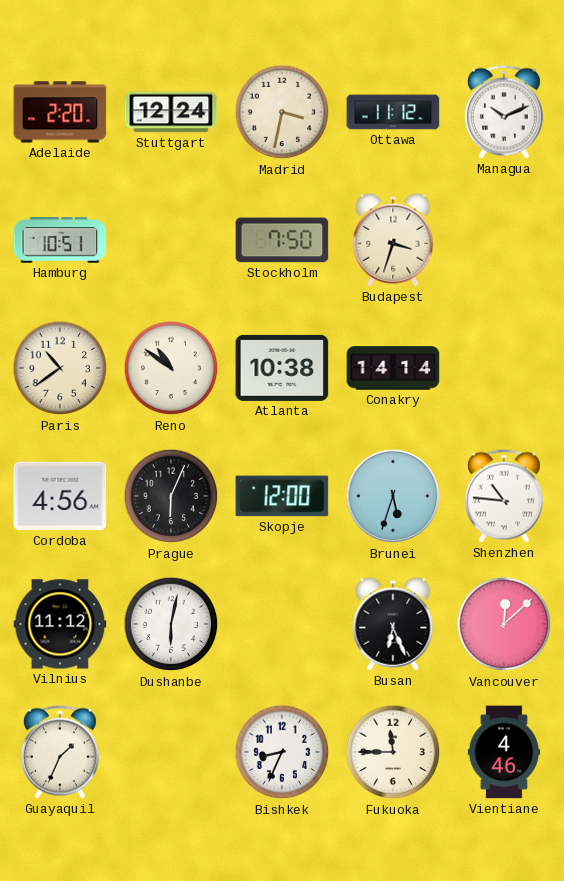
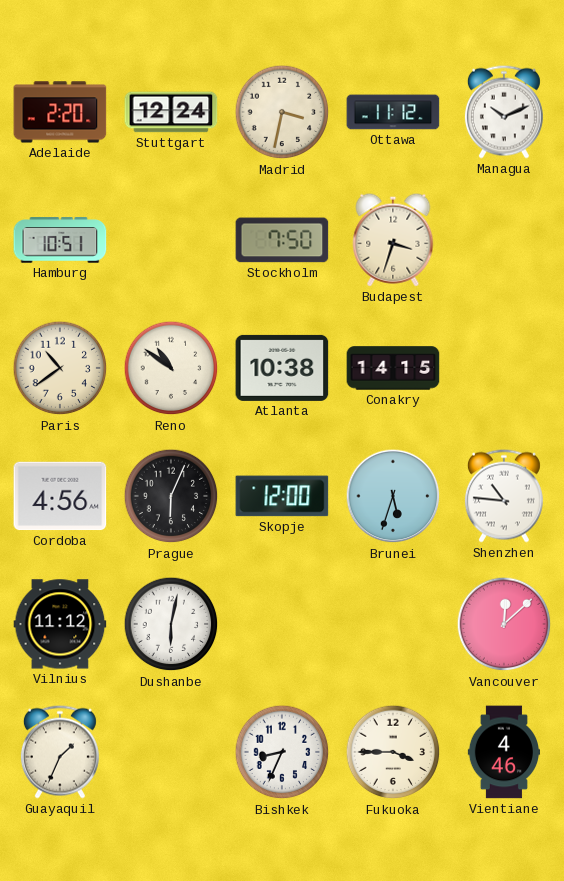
Conakry: 14:14 -> 14:15
Busan: 6:26 -> none
Fukuoka: 11:45 -> 3:45
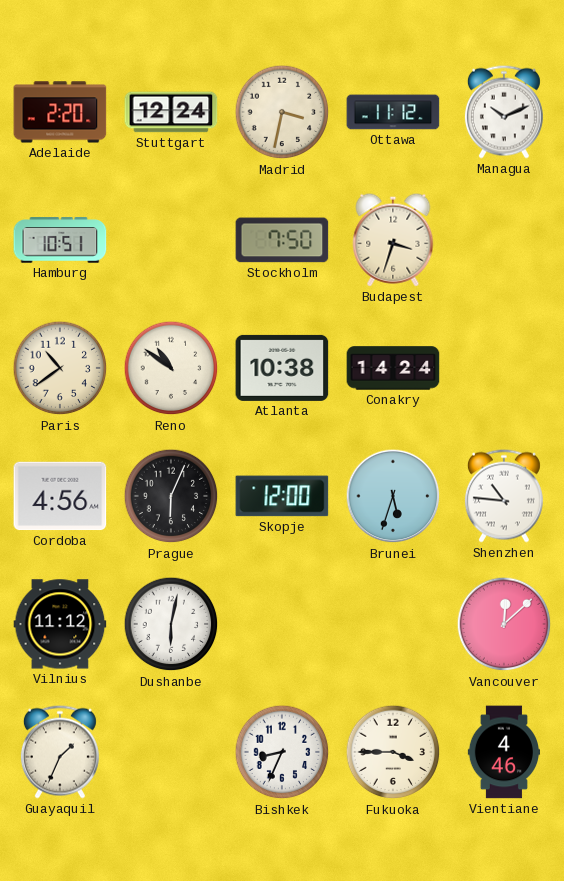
Conakry: 14:15 -> 14:24
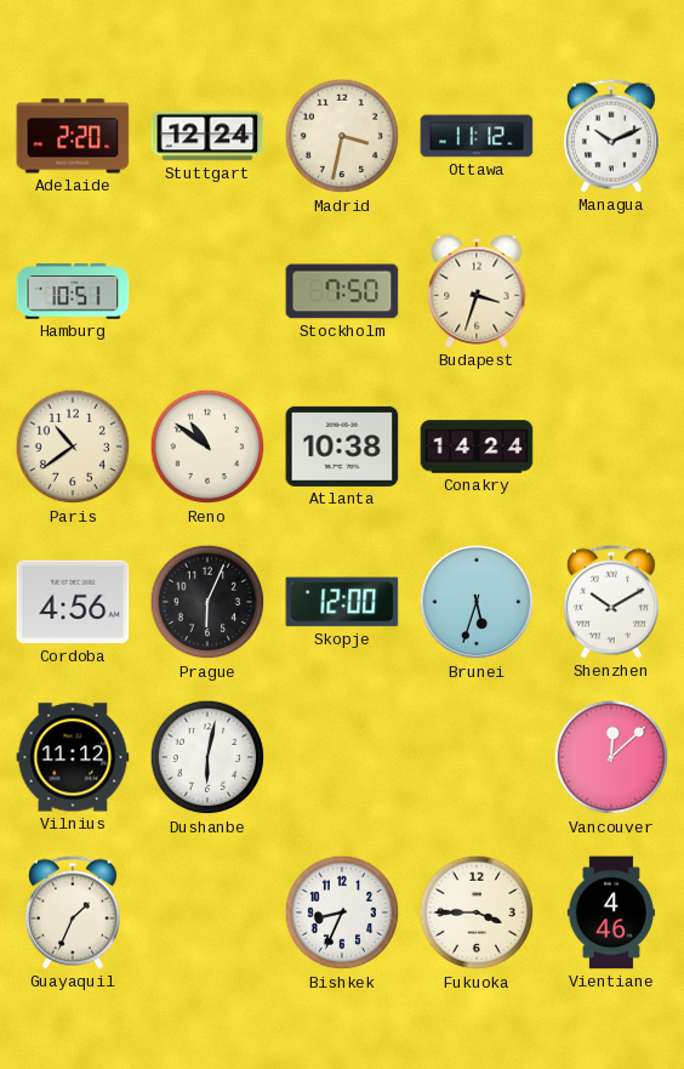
Shenzhen: 10:46 -> 10:10
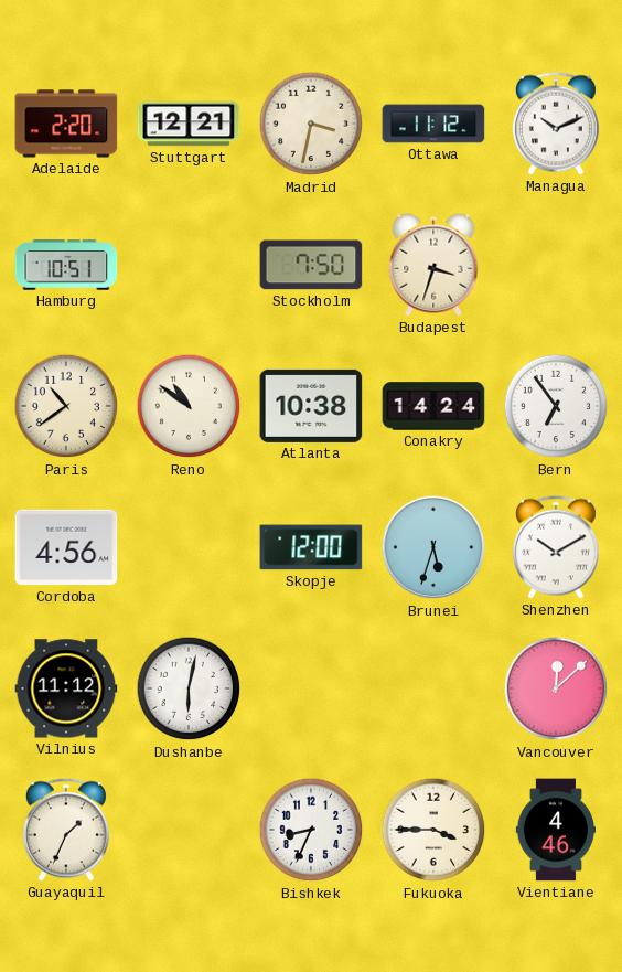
Stuttgart: 12:24 -> 12:21
Bern: none -> 6:54
Prague: 6:04 -> none
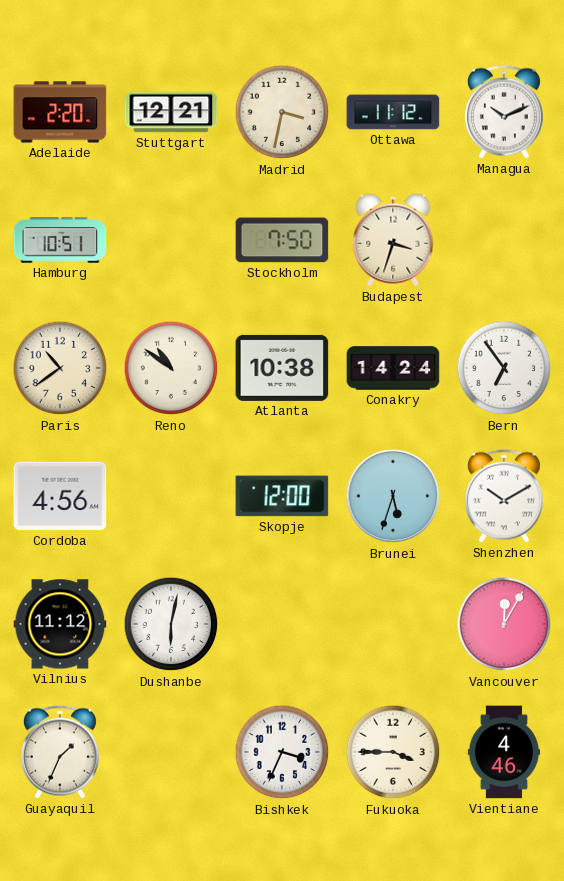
Vancouver: 12:08 -> 12:05
Bishkek: 8:34 -> 3:34
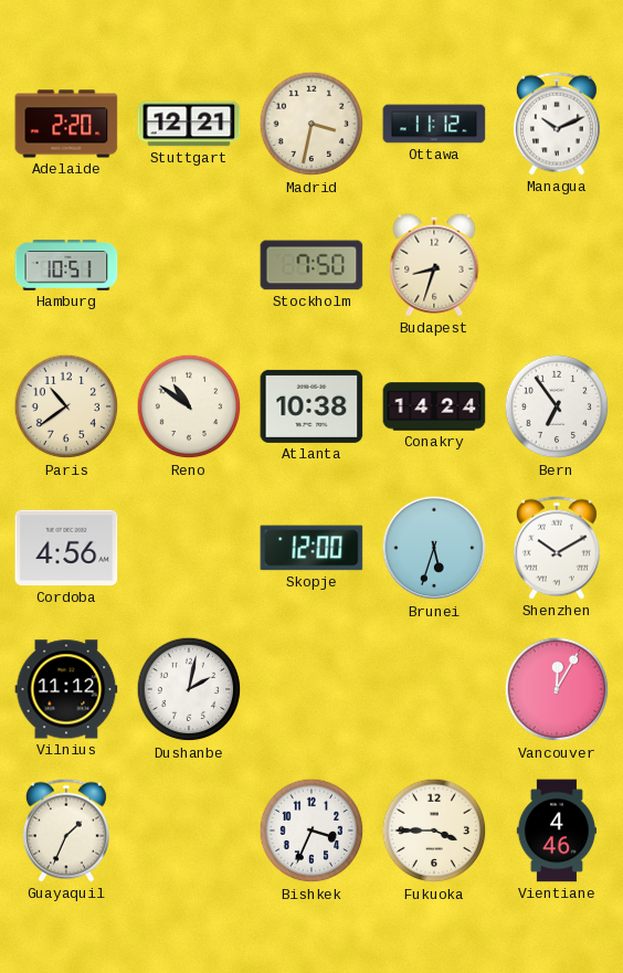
Budapest: 3:33 -> 8:33
Dushanbe: 6:02 -> 2:02
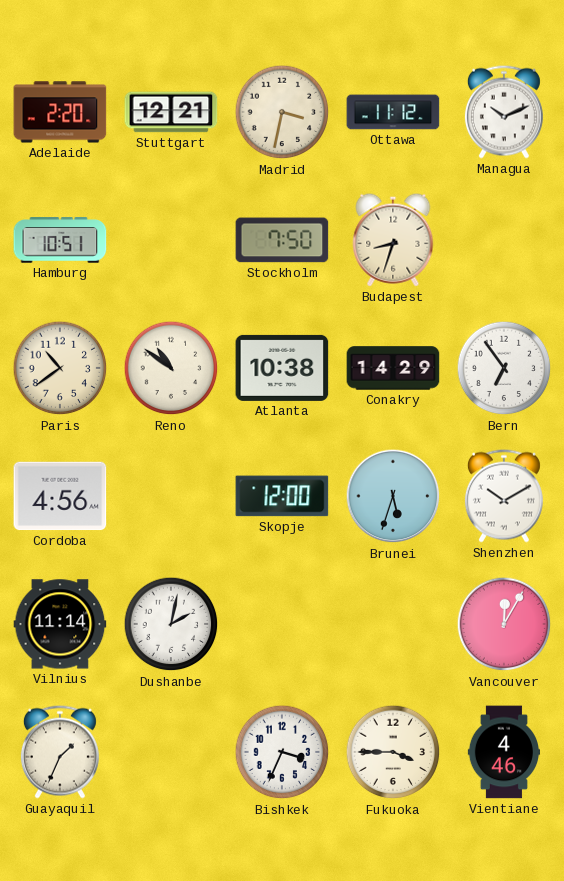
Conakry: 14:24 -> 14:29
Vilnius: 11:12 -> 11:14
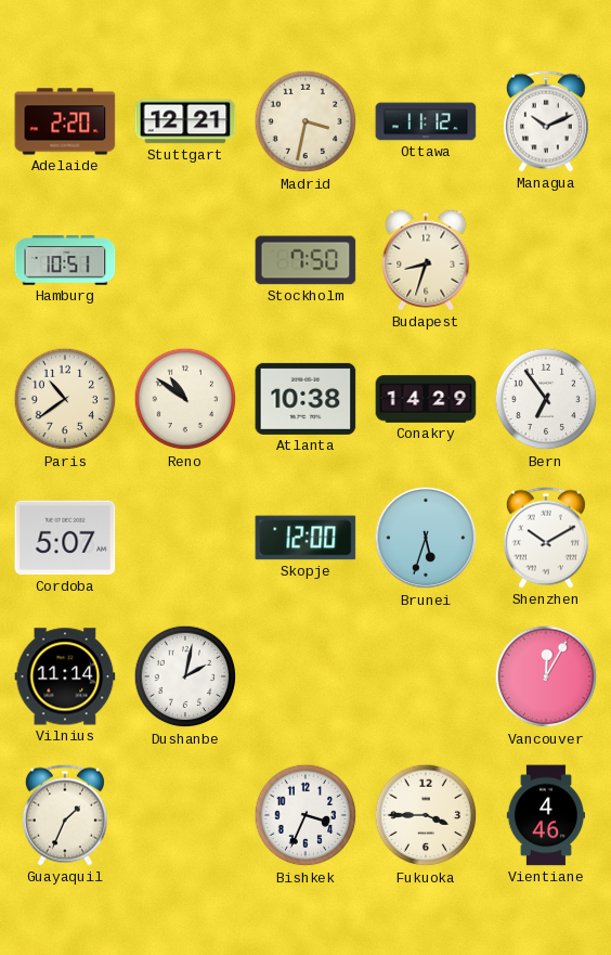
Cordoba: 4:56 -> 5:07
